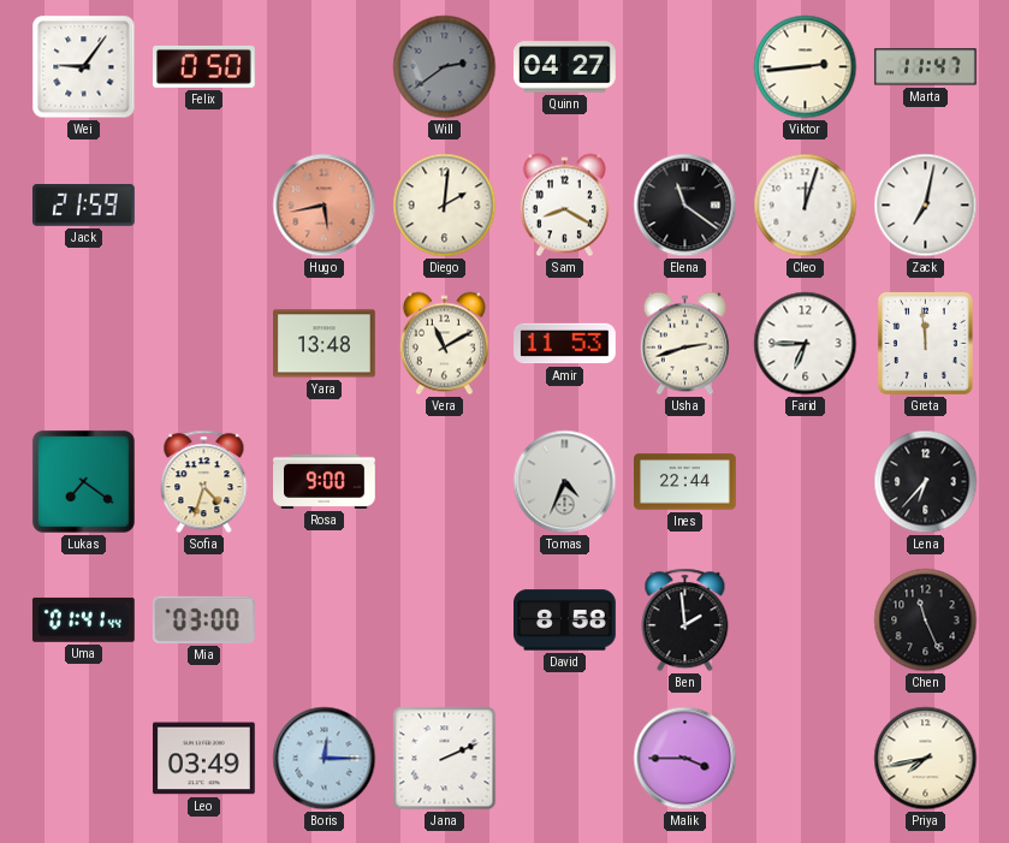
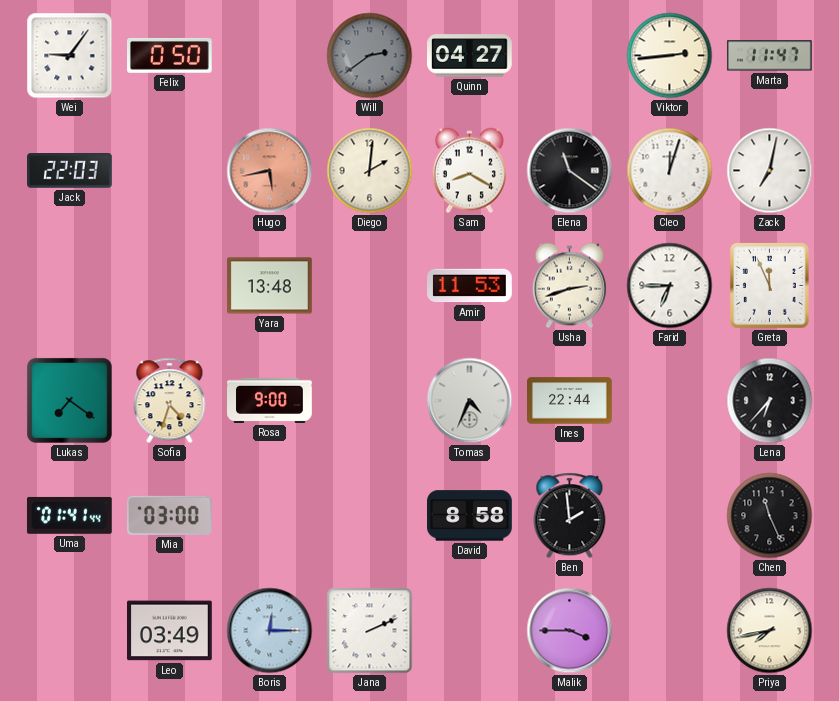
Jack: 21:59 -> 22:03
Vera: 11:10 -> none
Greta: 11:59 -> 11:56
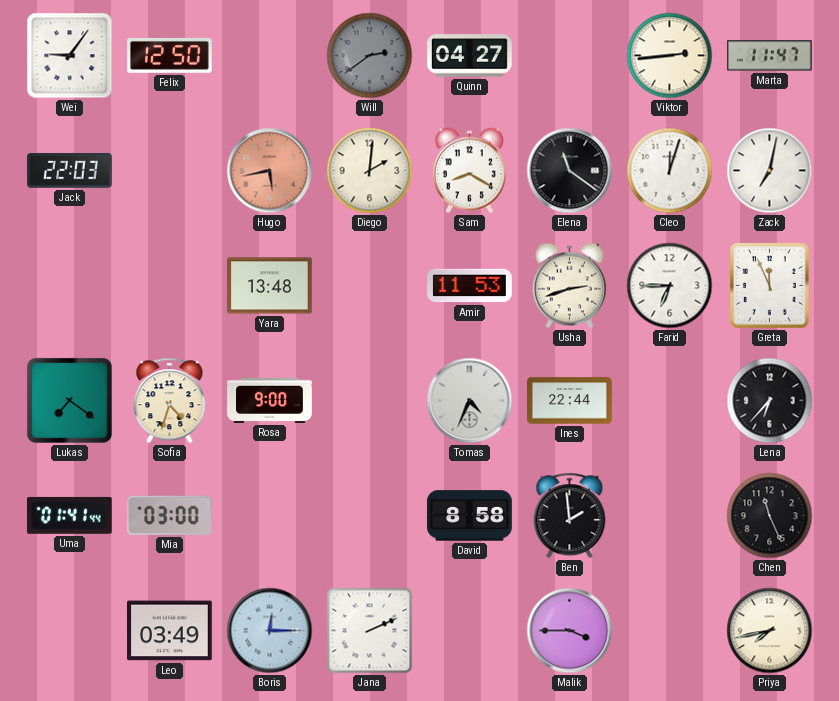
Felix: 0:50 -> 12:50
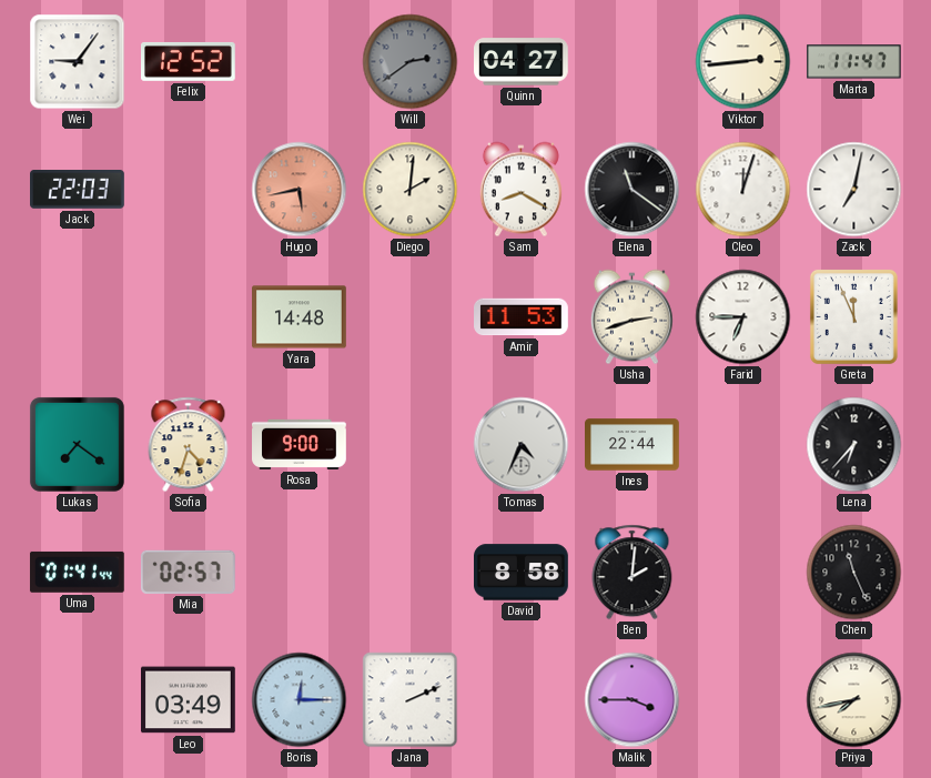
Felix: 12:50 -> 12:52
Yara: 13:48 -> 14:48
Mia: 03:00 -> 02:57
Ben: 1:59 -> 2:01
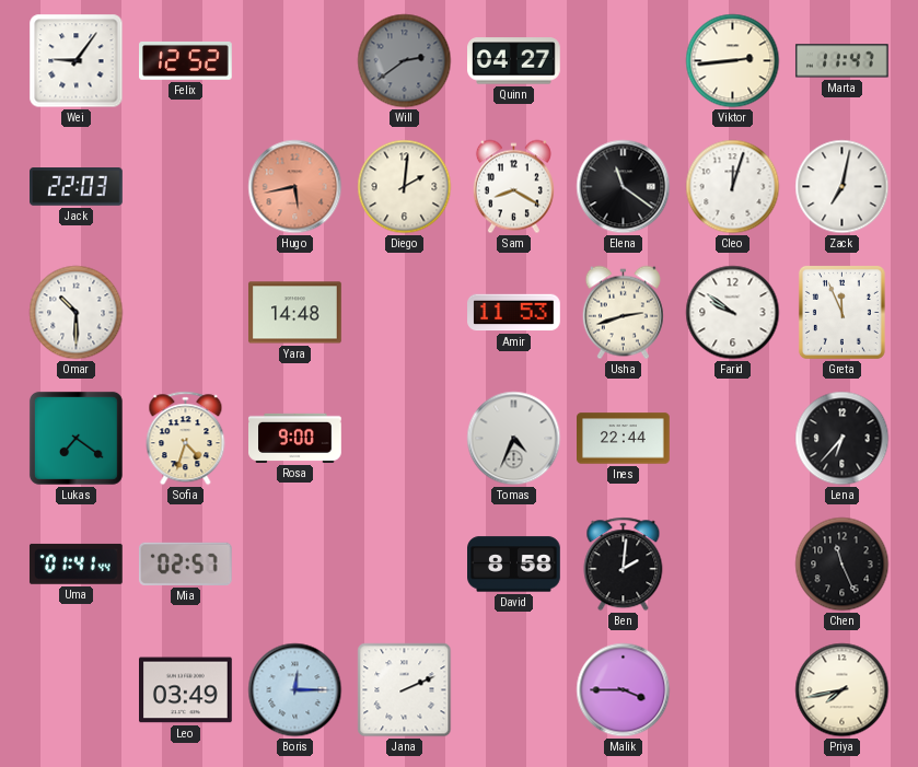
Omar: none -> 10:30
Farid: 6:45 -> 9:51
